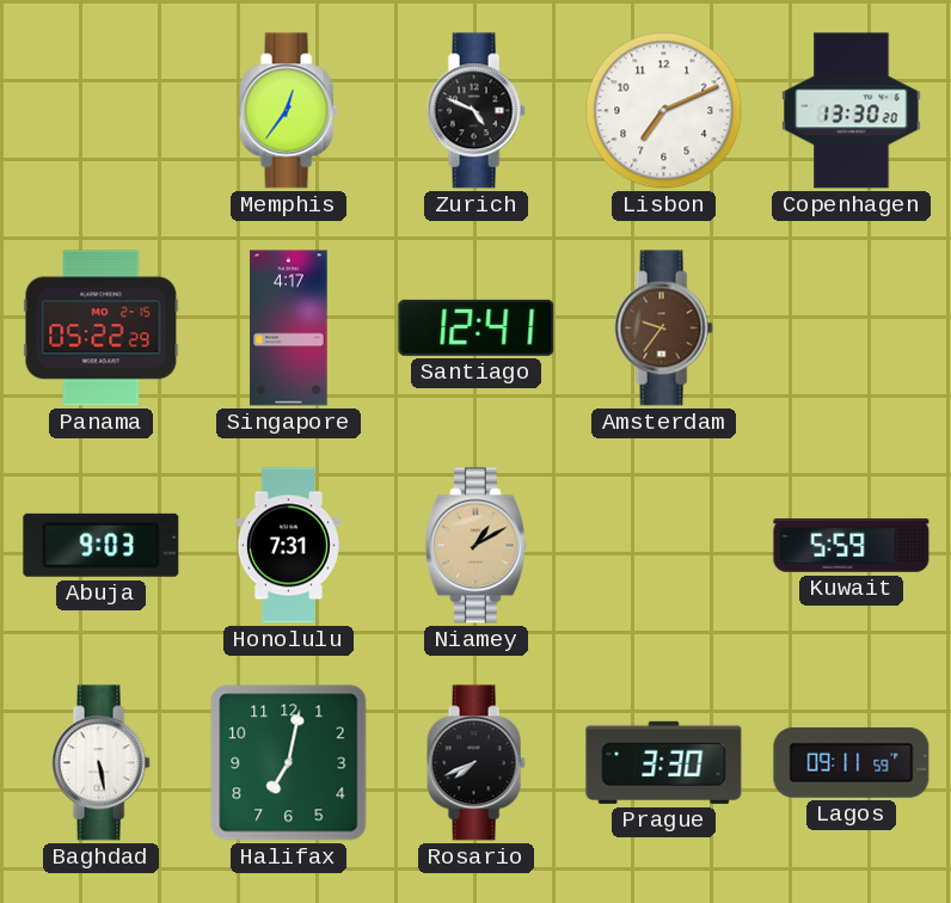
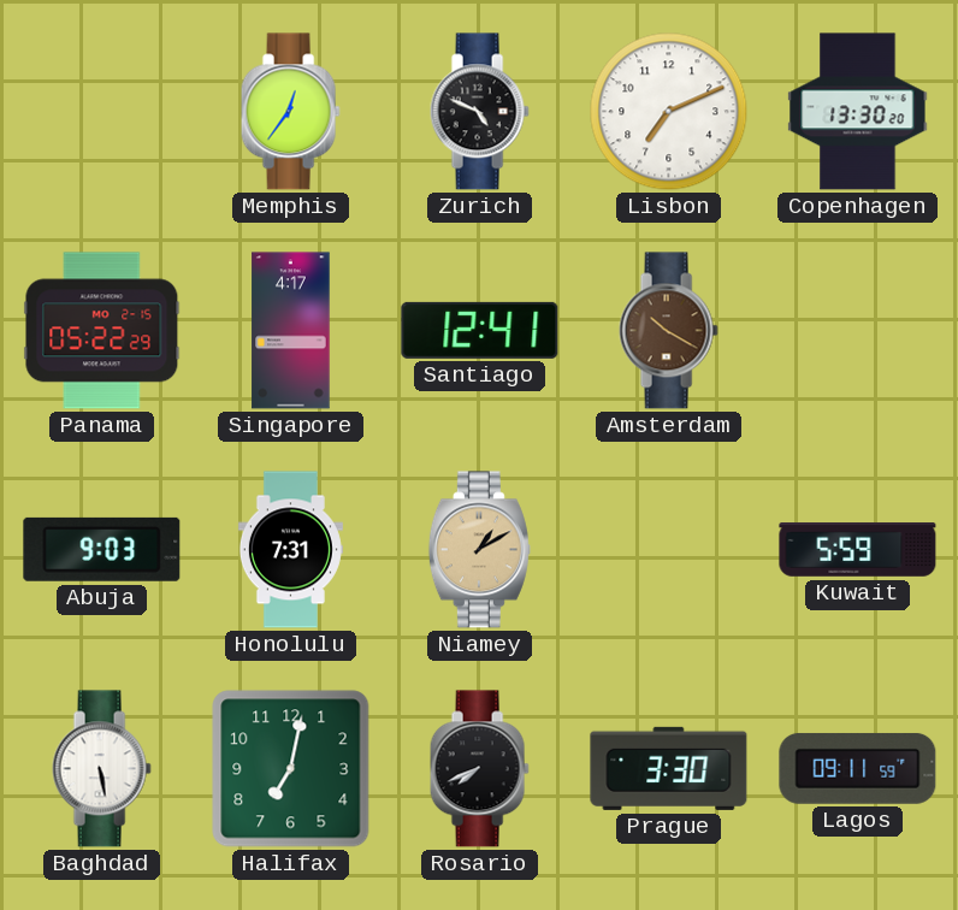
Amsterdam: 9:36 -> 10:20
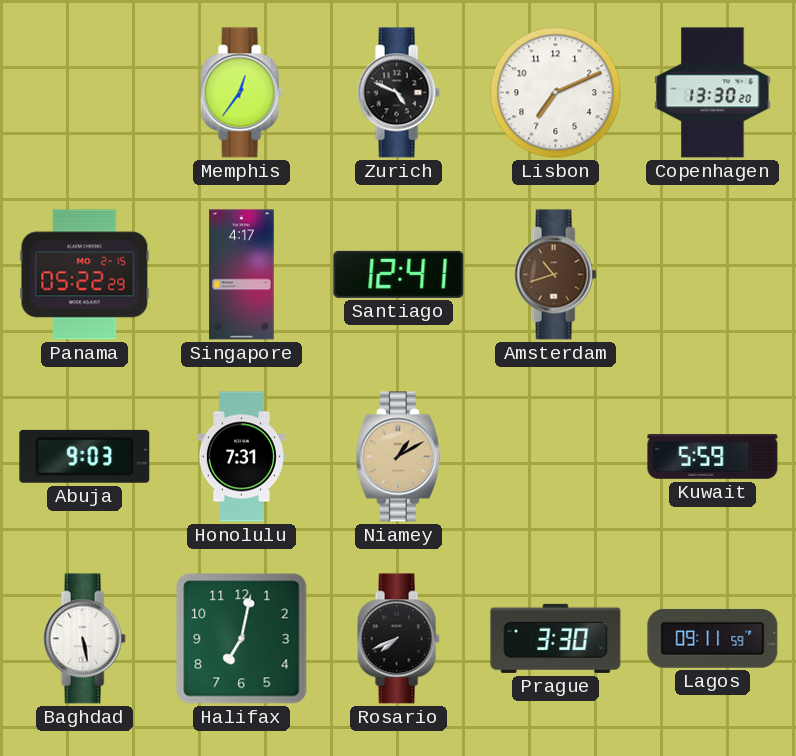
Amsterdam: 10:20 -> 10:42
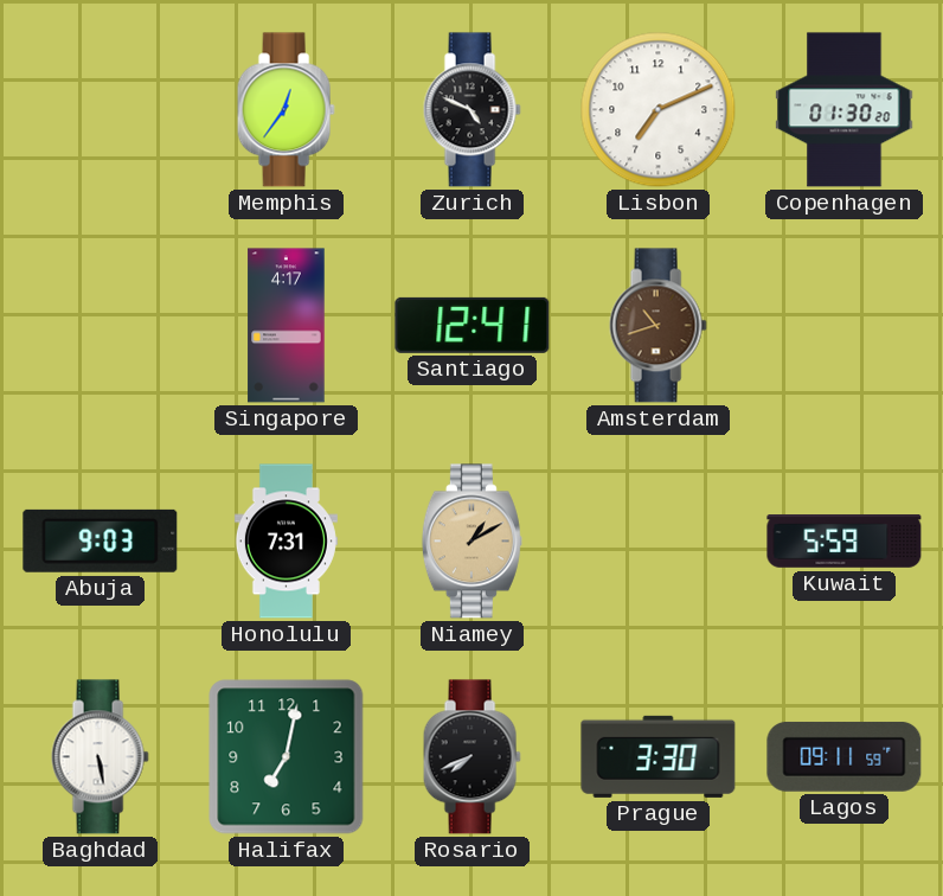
Copenhagen: 13:30 -> 01:30
Panama: 05:22 -> none
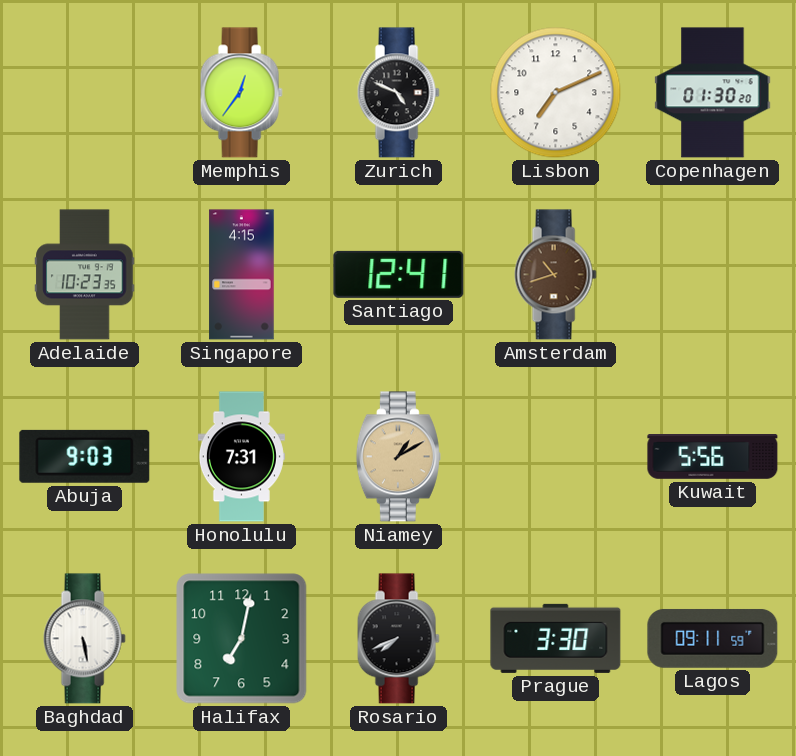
Adelaide: none -> 10:23
Singapore: 4:17 -> 4:15
Kuwait: 5:59 -> 5:56
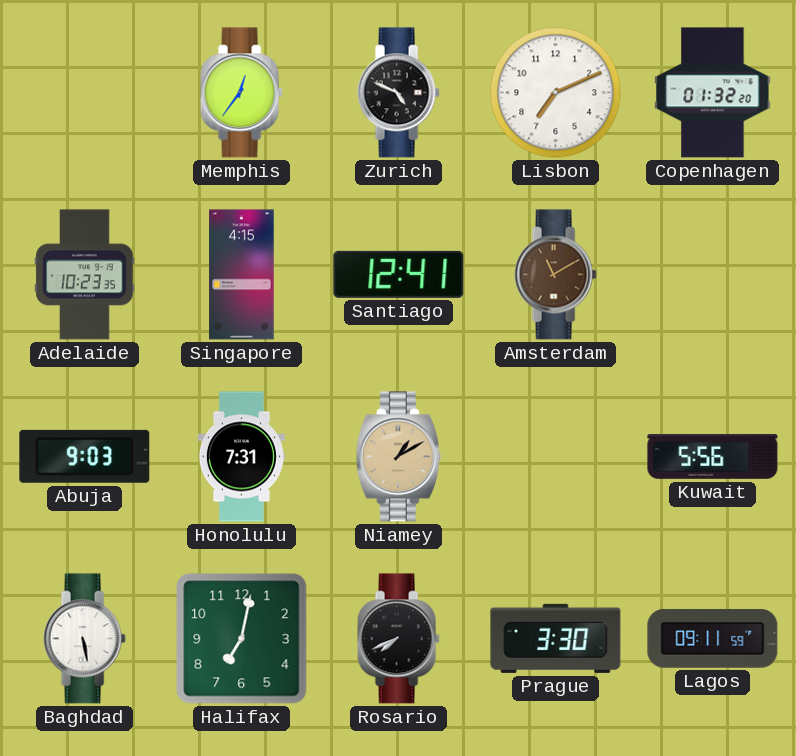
Copenhagen: 01:30 -> 01:32
Amsterdam: 10:42 -> 11:10
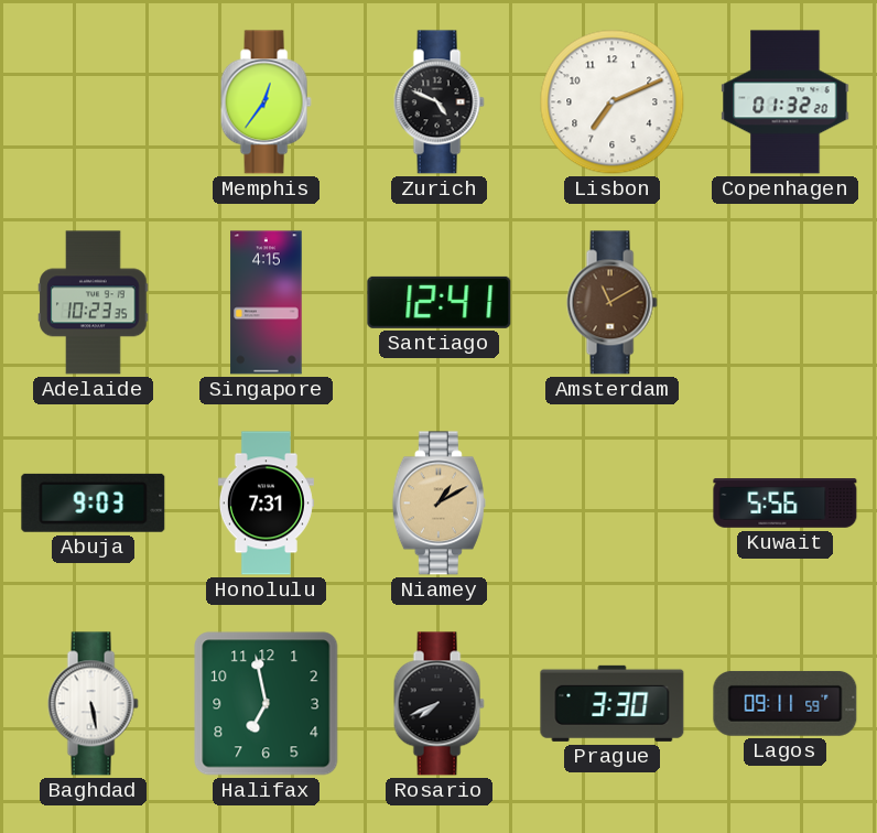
Halifax: 7:02 -> 6:58
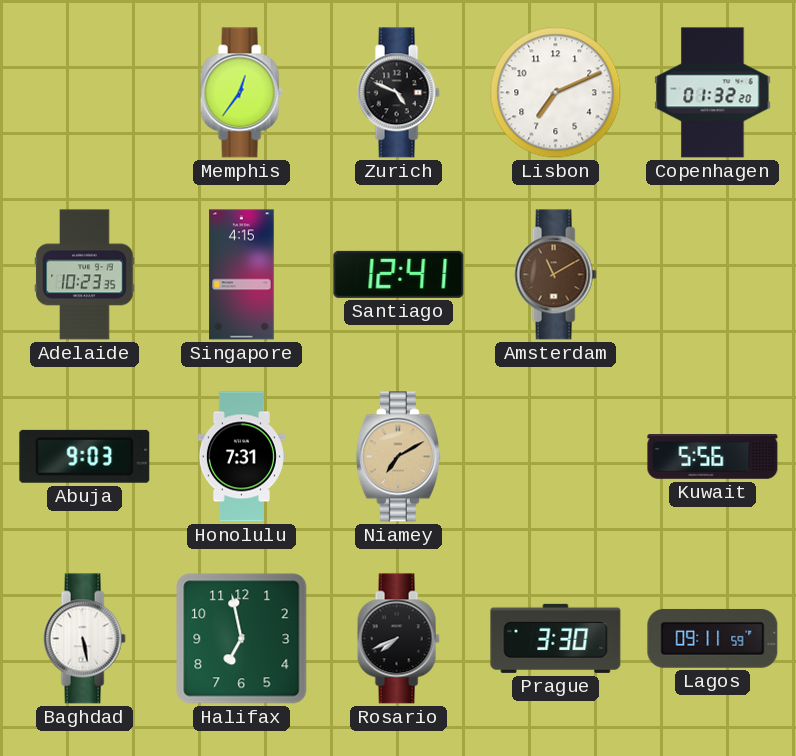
Niamey: 1:10 -> 7:10
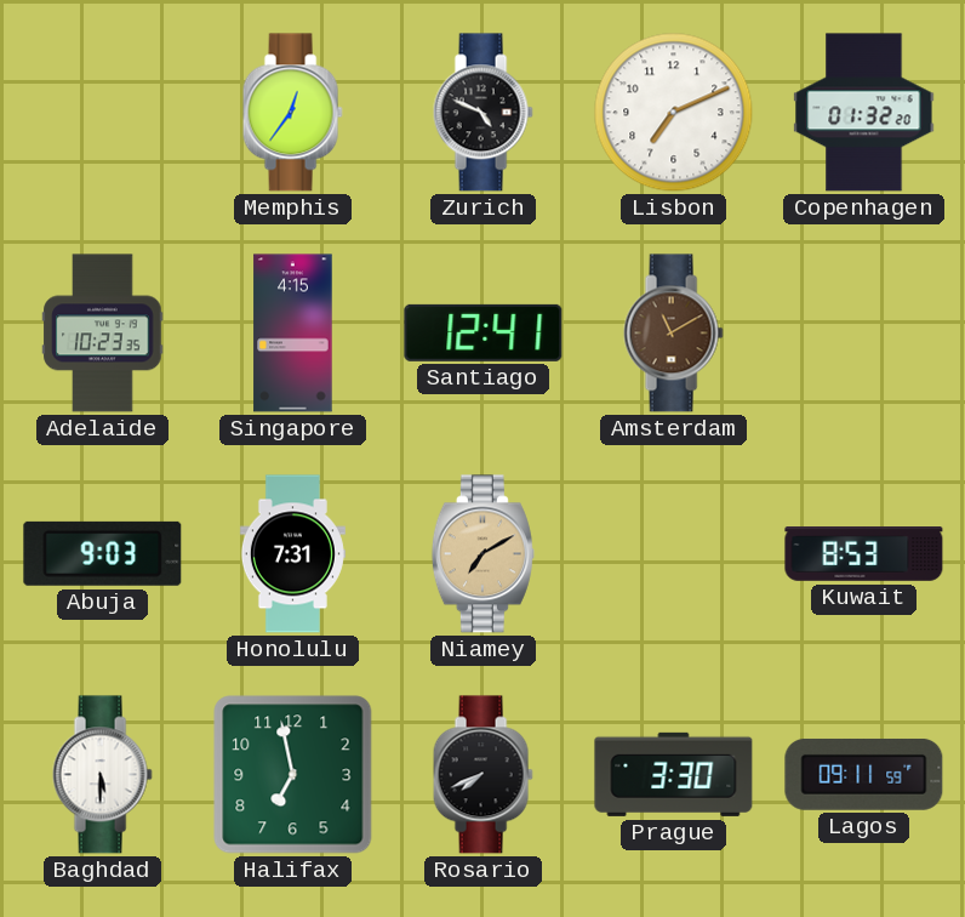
Kuwait: 5:56 -> 8:53
Baghdad: 5:28 -> 5:30
